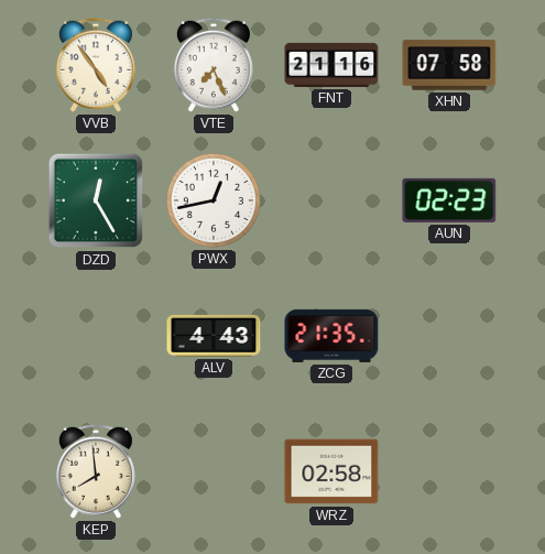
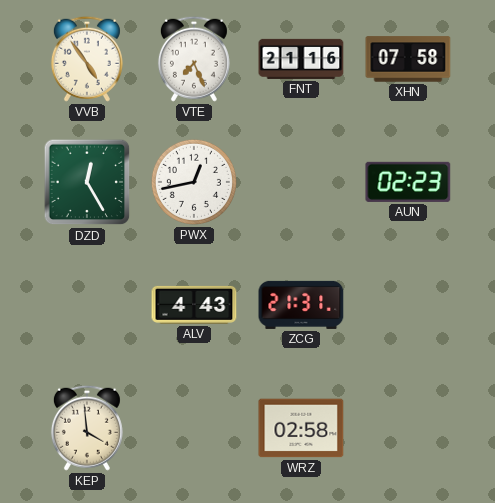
ZCG: 21:35 -> 21:31
KEP: 7:59 -> 3:59
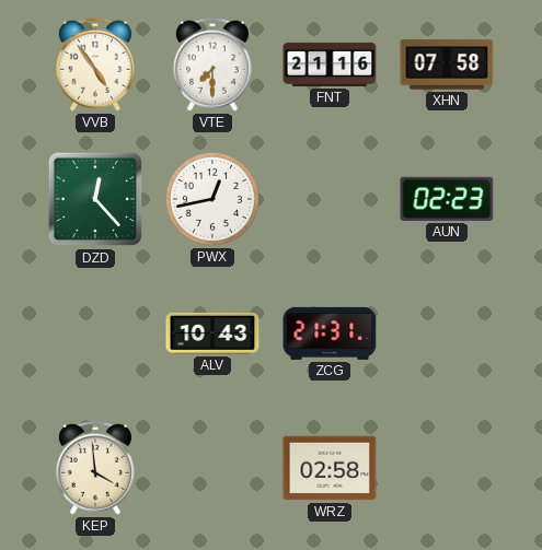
VTE: 7:26 -> 7:30
DZD: 12:25 -> 12:23
ALV: 4:43 -> 10:43
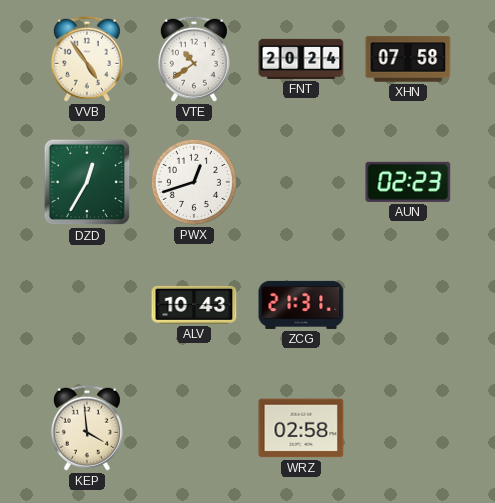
VTE: 7:30 -> 10:39
FNT: 21:16 -> 20:24
DZD: 12:23 -> 12:35
PWX: 12:43 -> 12:42
